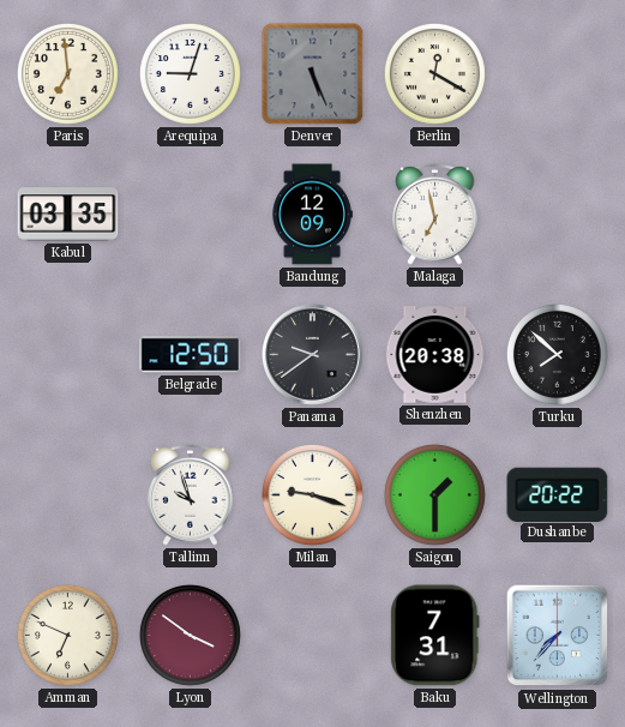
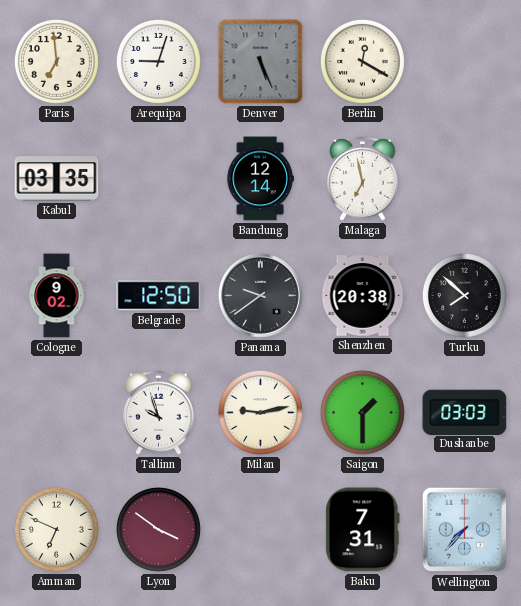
Bandung: 12:09 -> 12:14
Cologne: none -> 9:02
Milan: 9:18 -> 9:13
Dushanbe: 20:22 -> 03:03
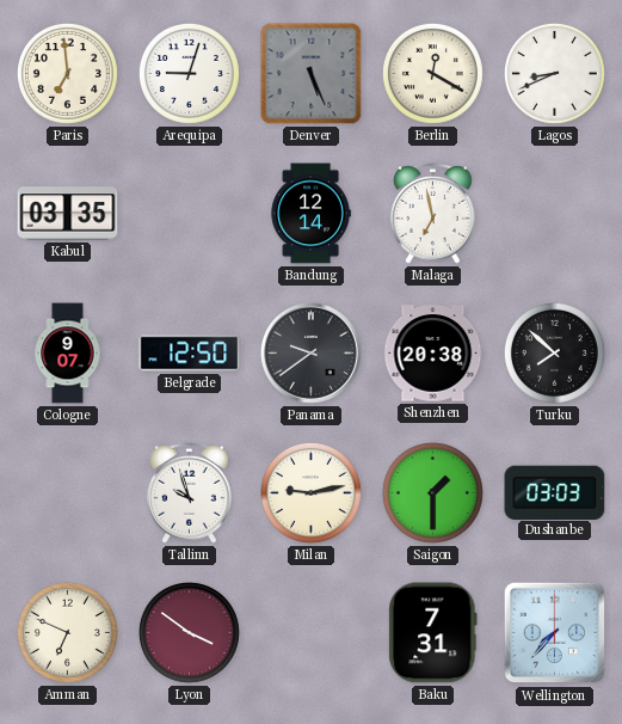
Lagos: none -> 8:41
Cologne: 9:02 -> 9:07
